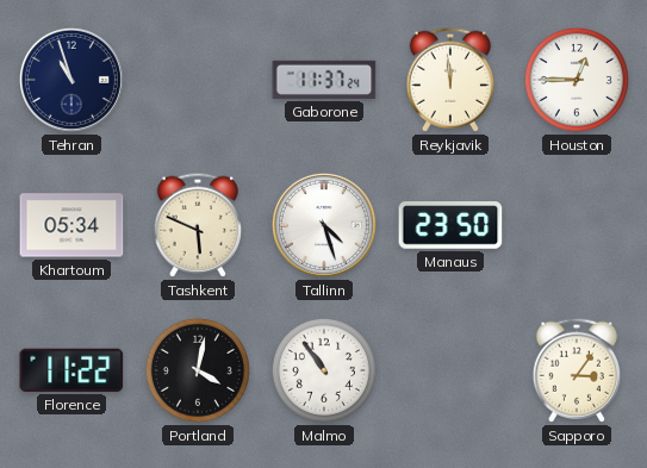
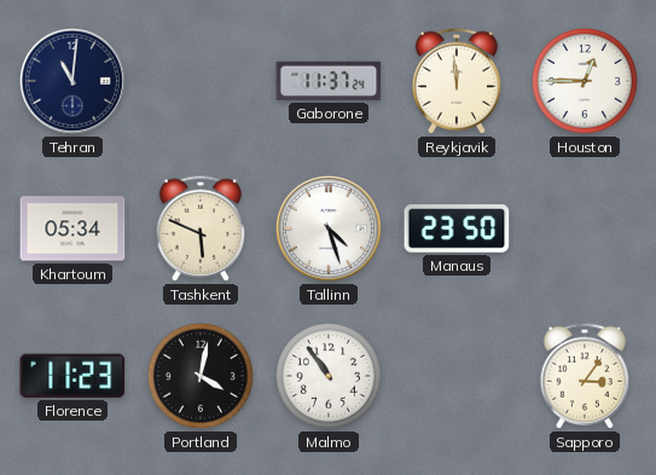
Tehran: 10:57 -> 11:01
Florence: 11:22 -> 11:23
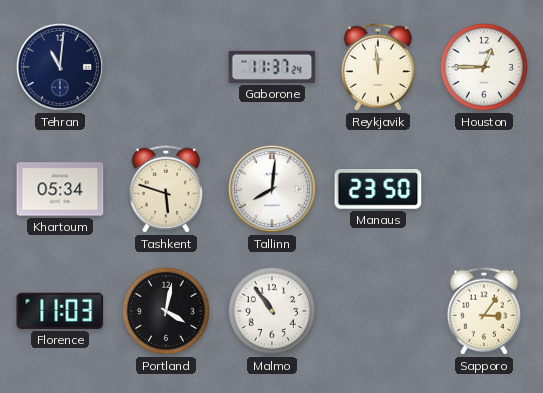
Tashkent: 5:49 -> 5:48
Tallinn: 4:27 -> 8:01
Florence: 11:23 -> 11:03
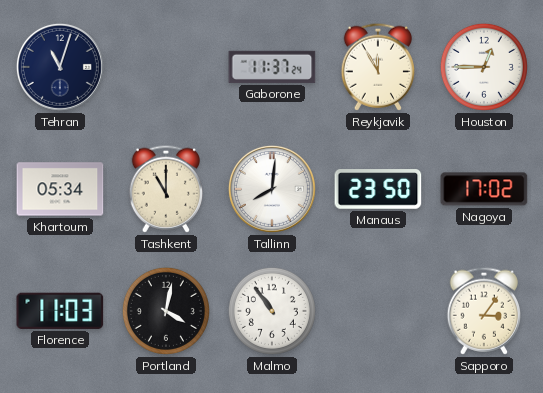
Tehran: 11:01 -> 11:03
Reykjavik: 11:59 -> 11:55
Tashkent: 5:48 -> 11:00
Nagoya: none -> 17:02
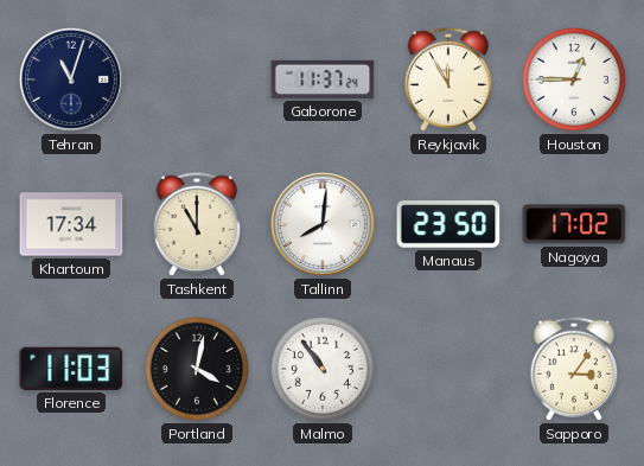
Khartoum: 05:34 -> 17:34
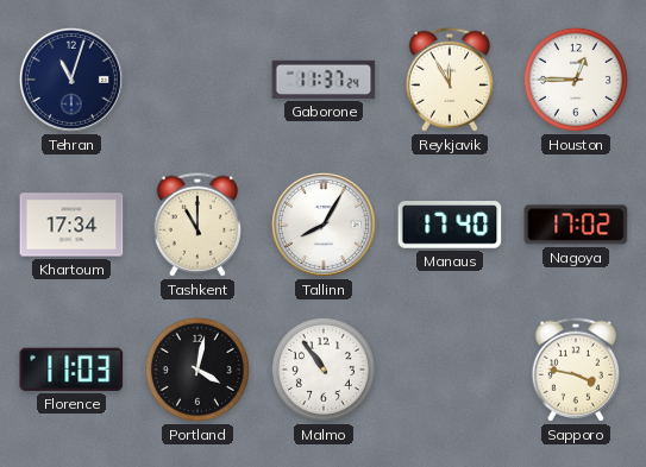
Tallinn: 8:01 -> 8:05
Manaus: 23:50 -> 17:40
Sapporo: 3:06 -> 3:47
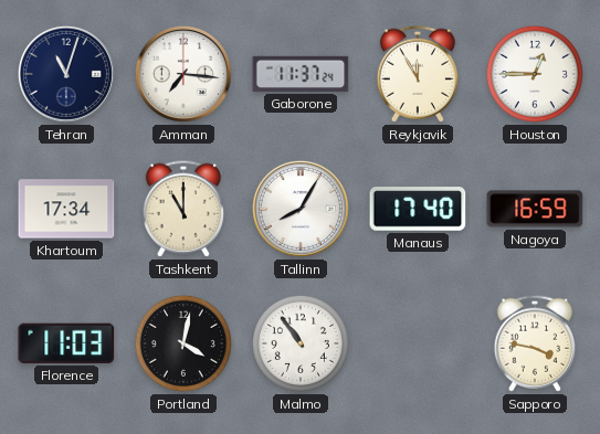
Amman: none -> 7:16
Nagoya: 17:02 -> 16:59
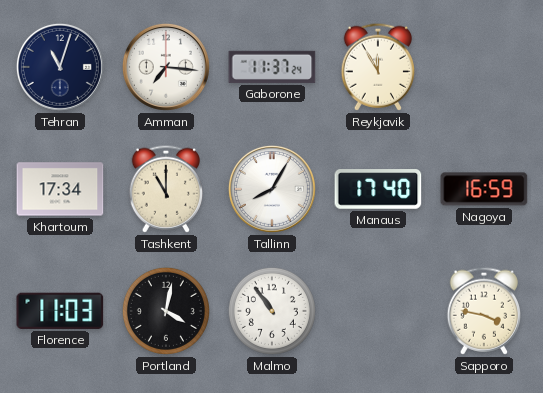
Houston: 12:45 -> none
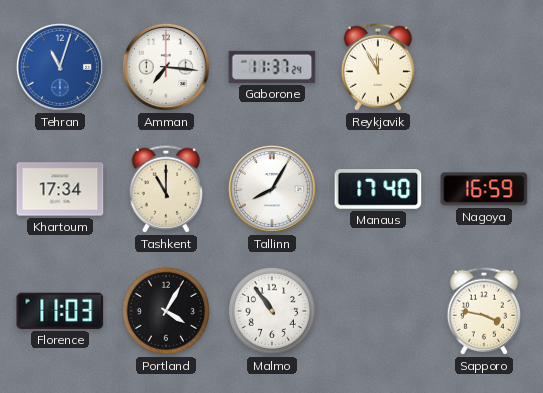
Tehran dial: navy -> blue
Portland: 4:02 -> 4:05
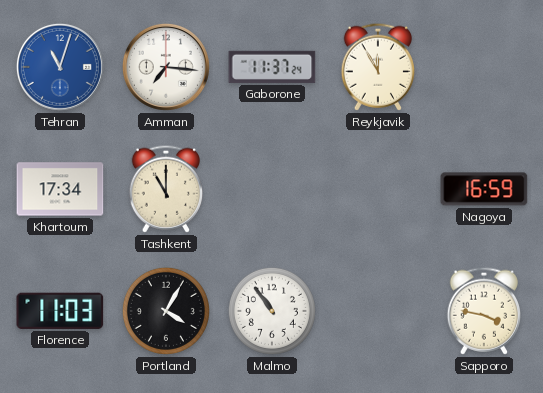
Tallinn: 8:05 -> none
Manaus: 17:40 -> none
